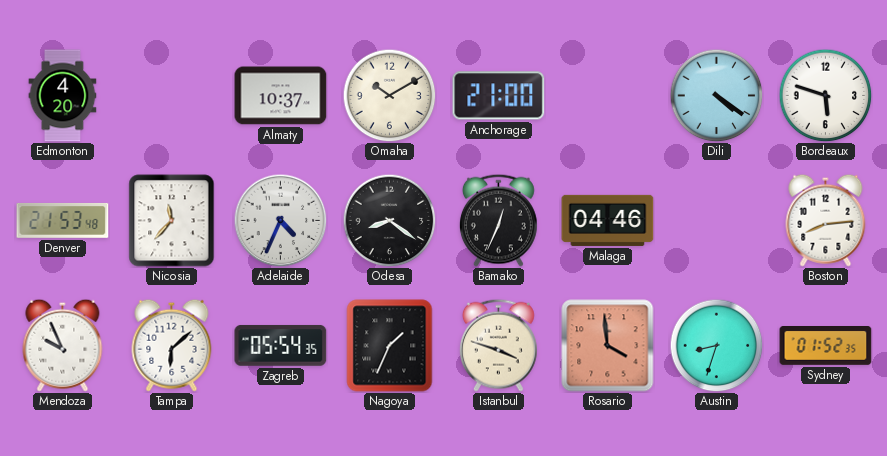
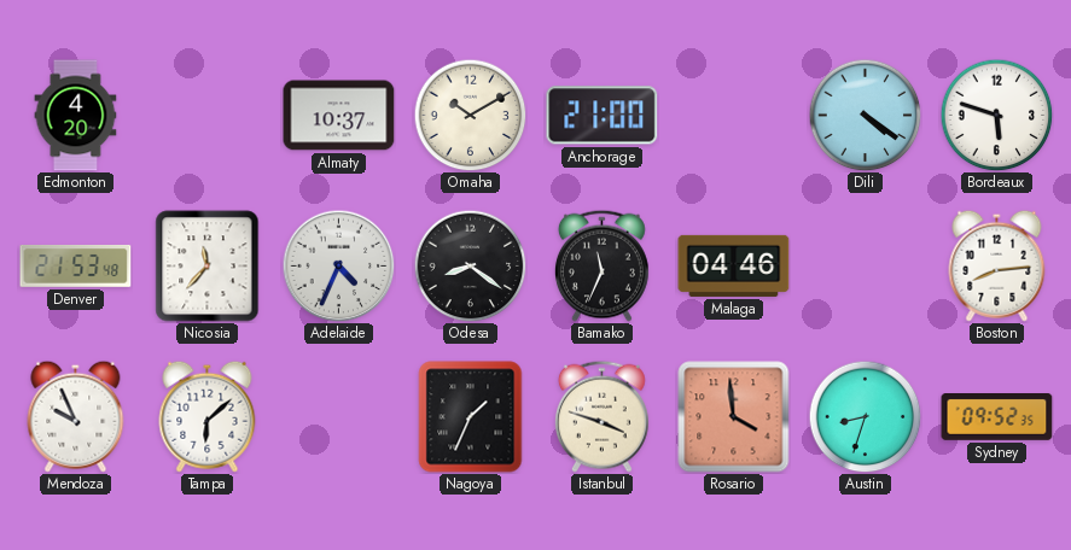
Bamako: 12:34 -> 11:34
Zagreb: 05:54 -> none
Sydney: 01:52 -> 09:52
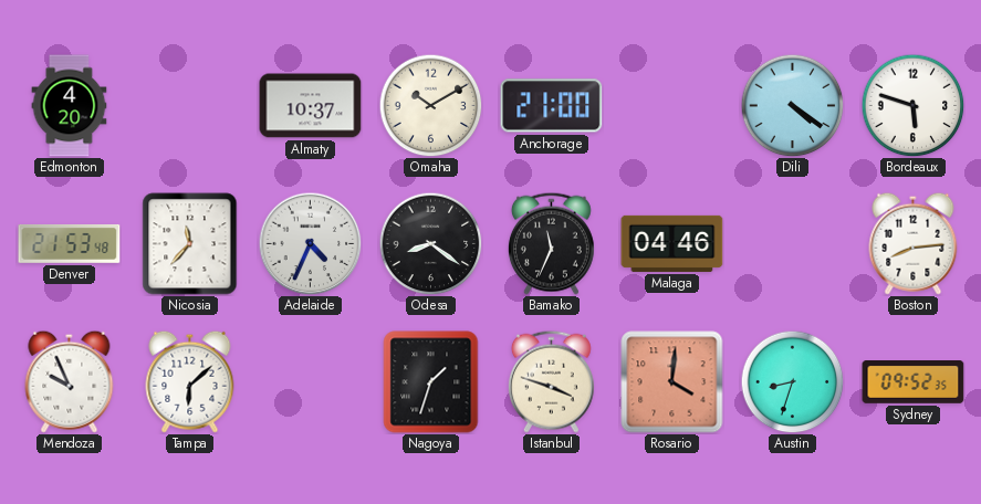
Nagoya: 1:34 -> 1:33
Rosario: 3:59 -> 4:01
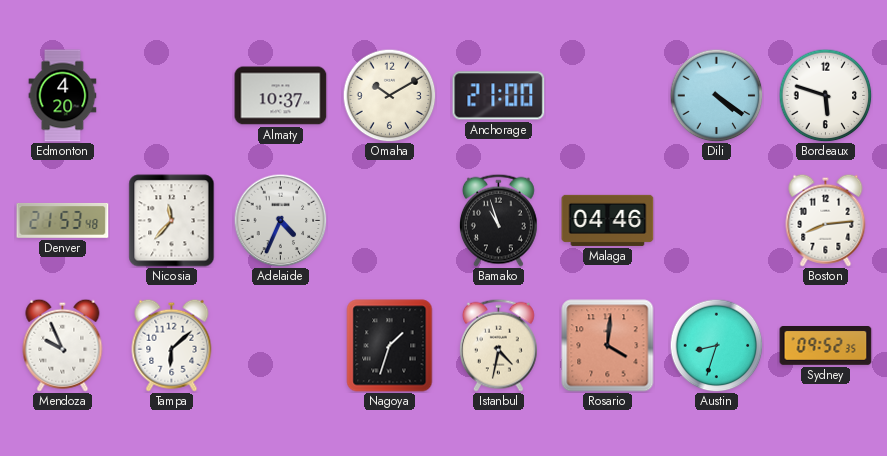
Odesa: 8:21 -> none
Bamako: 11:34 -> 10:57
Istanbul: 3:48 -> 4:32
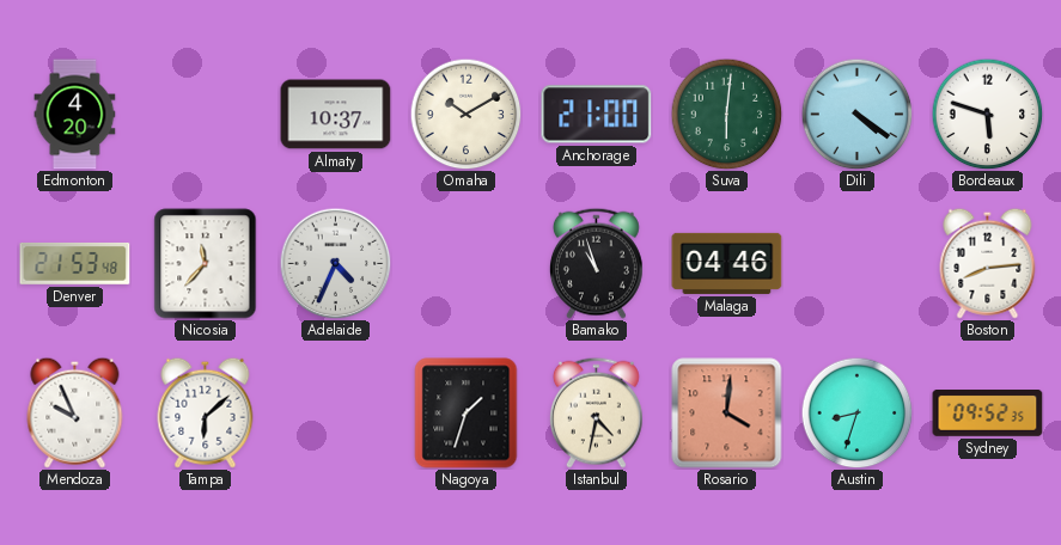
Suva: none -> 6:01
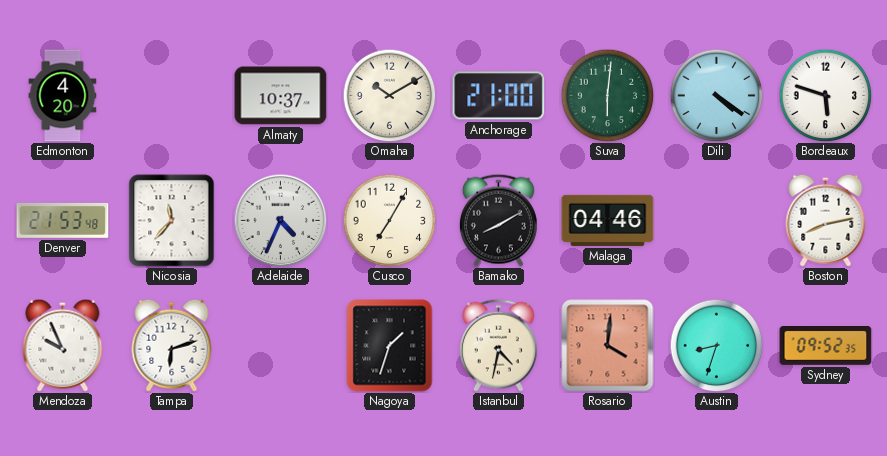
Cusco: none -> 7:05
Bamako: 10:57 -> 8:10
Boston: 8:14 -> 8:13
Tampa: 6:08 -> 6:12
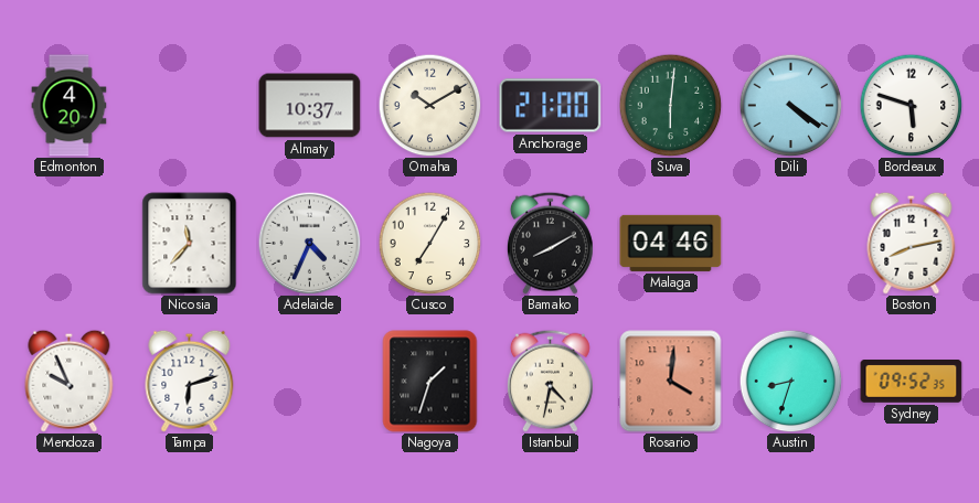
Denver: 21:53 -> none
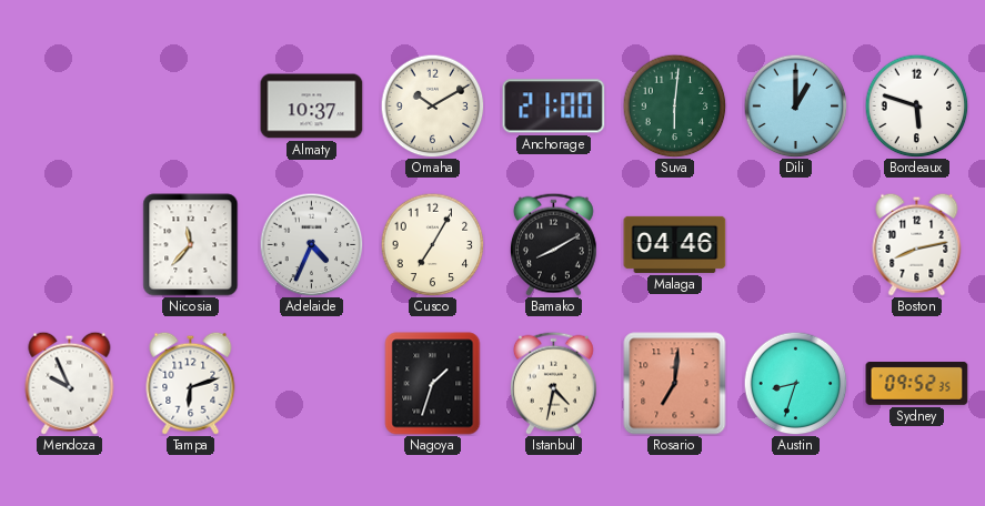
Edmonton: 4:20 -> none
Dili: 4:21 -> 1:00
Rosario: 4:01 -> 7:01
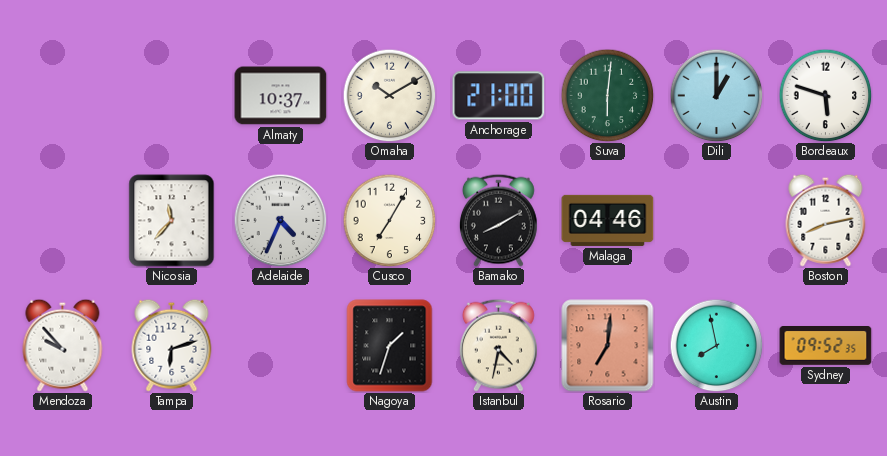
Mendoza: 9:56 -> 9:53
Austin: 8:33 -> 7:58
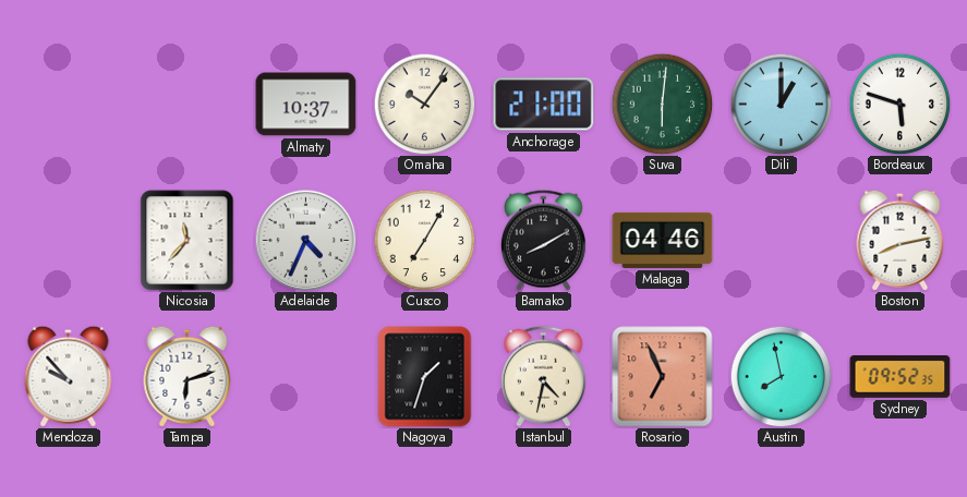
Omaha: 10:10 -> 10:06
Rosario: 7:01 -> 6:56
